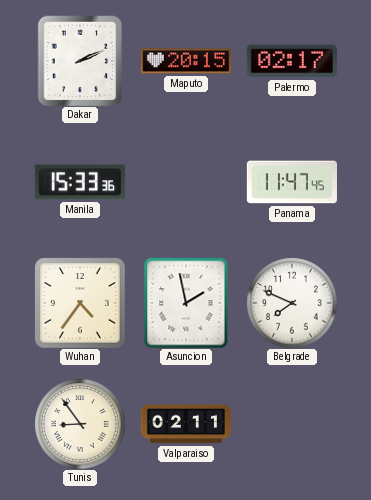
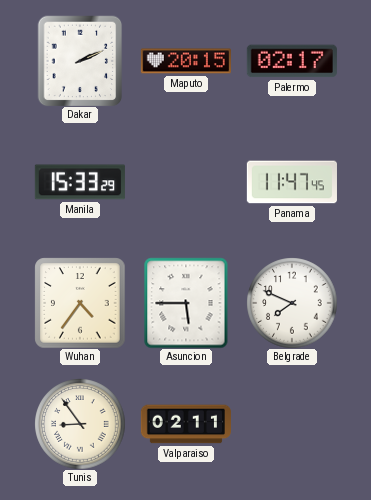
Manila: 15:33:36 -> 15:33:29
Asuncion: 1:58 -> 5:45
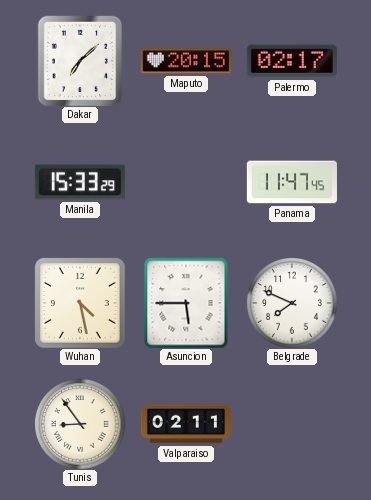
Dakar: 2:11 -> 7:08
Wuhan: 4:36 -> 4:28
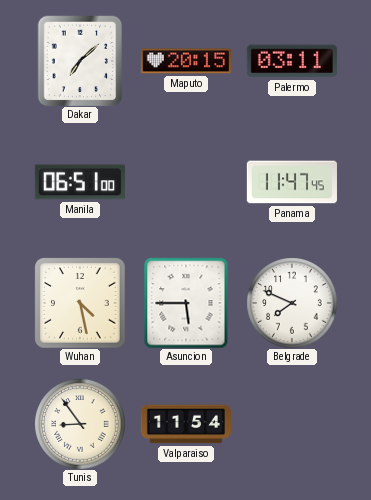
Palermo: 02:17 -> 03:11
Manila: 15:33 -> 06:51
Valparaiso: 02:11 -> 11:54
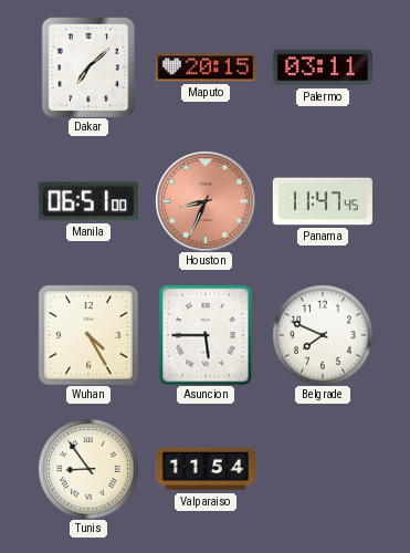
Houston: none -> 8:34
Wuhan: 4:28 -> 4:25
